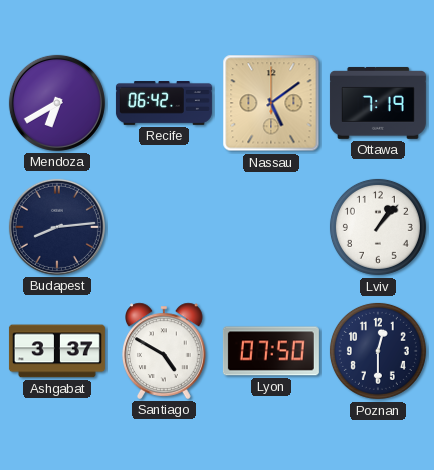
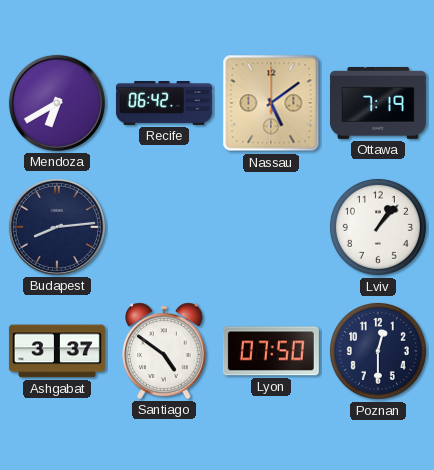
Santiago: 4:50 -> 4:51
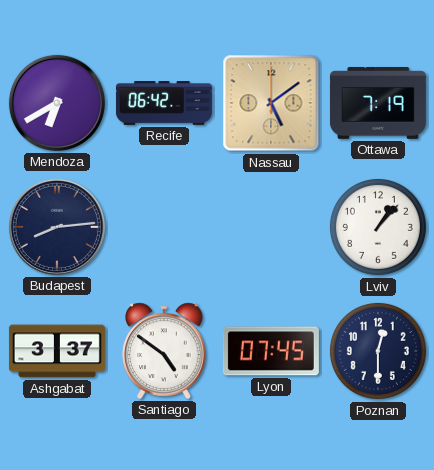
Lyon: 07:50 -> 07:45
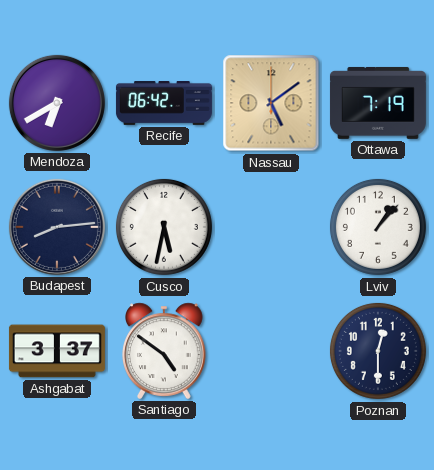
Cusco: none -> 5:32
Lyon: 07:45 -> none
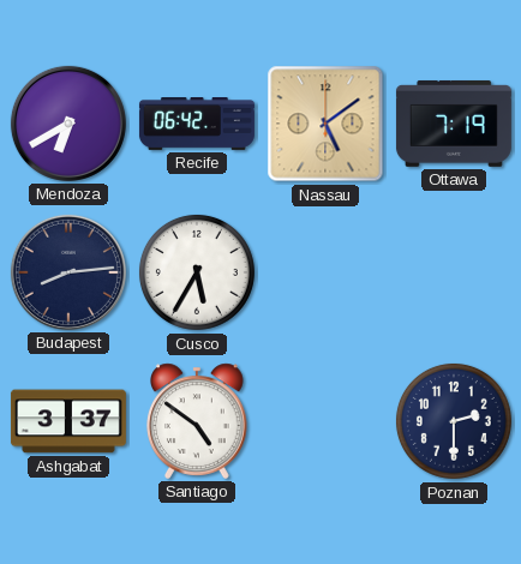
Cusco: 5:32 -> 5:35
Lviv: 1:07 -> none
Poznan: 12:30 -> 2:30
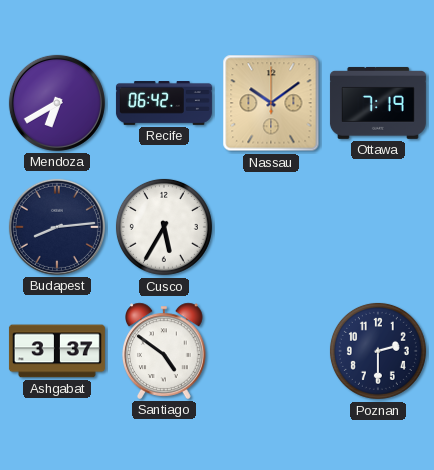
Nassau: 5:09 -> 10:09
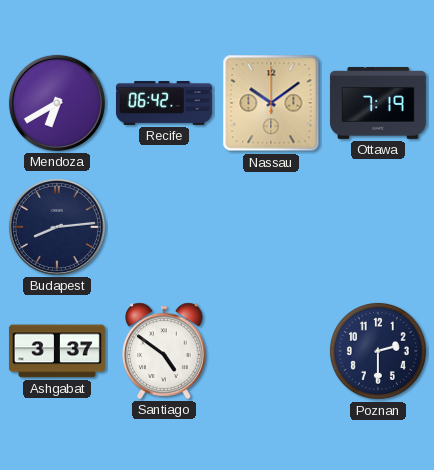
Cusco: 5:35 -> none
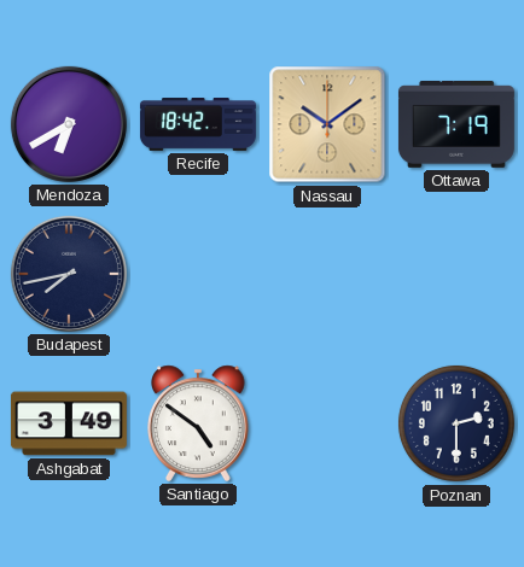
Recife: 06:42 -> 18:42
Budapest: 8:14 -> 7:43
Ashgabat: 3:37 -> 3:49
